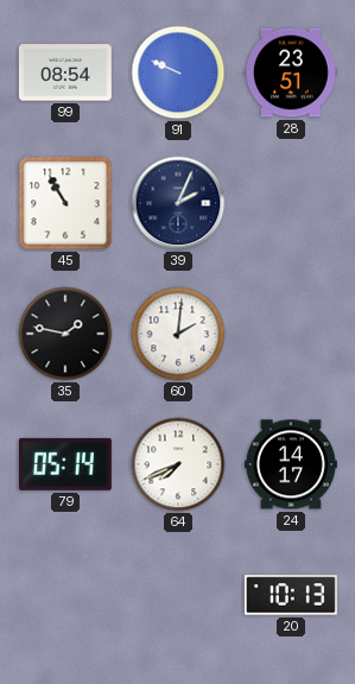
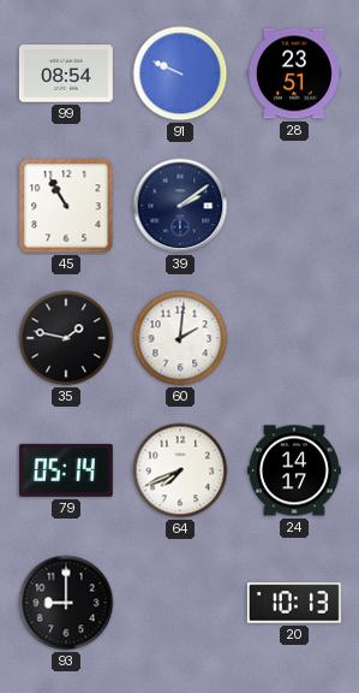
39: 2:04 -> 2:09
93: none -> 9:00
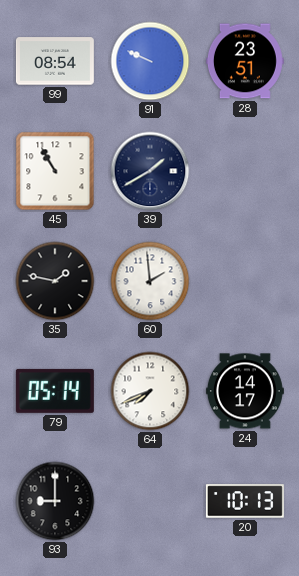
39: 2:09 -> 1:40
60: 2:01 -> 1:59
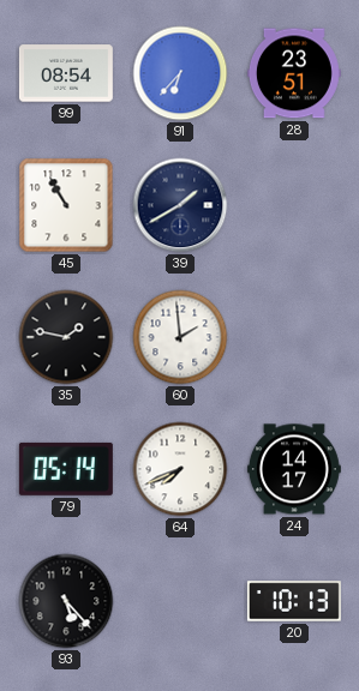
91: 9:49 -> 6:37
93: 9:00 -> 5:23
